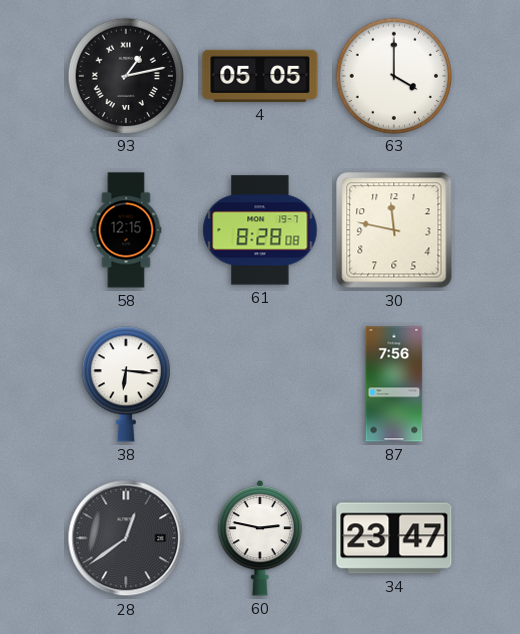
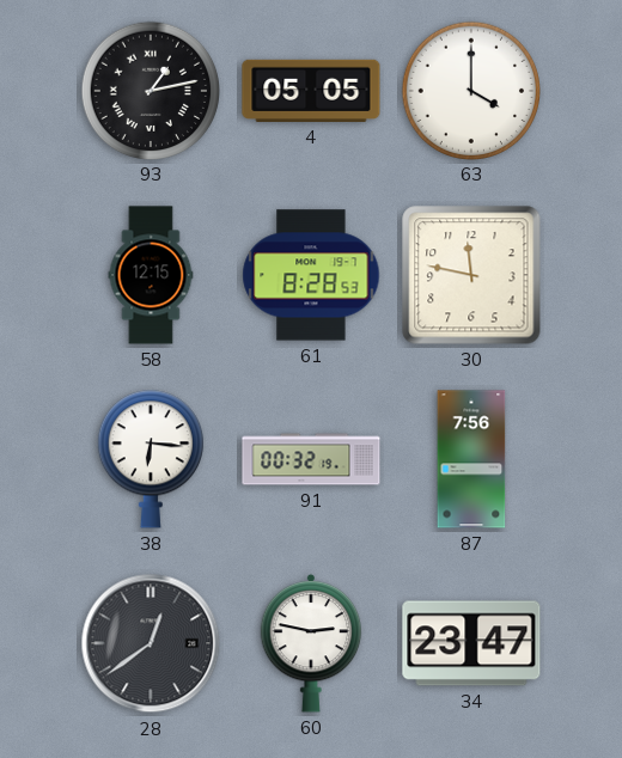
61: 8:28:08 -> 8:28:53
91: none -> 00:32
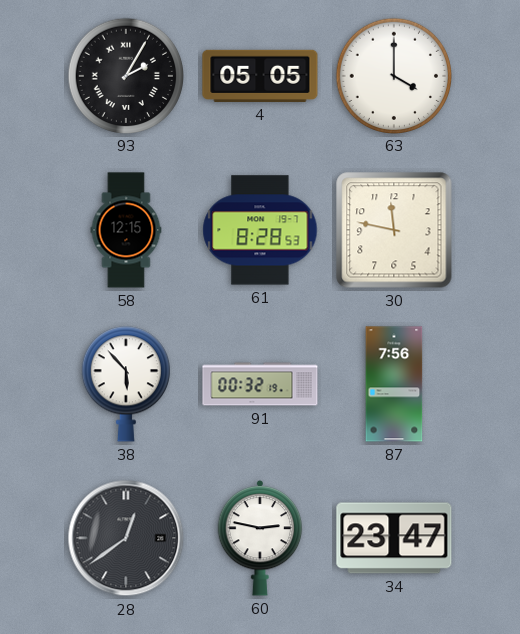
93: 1:13 -> 2:05
38: 6:16 -> 5:53
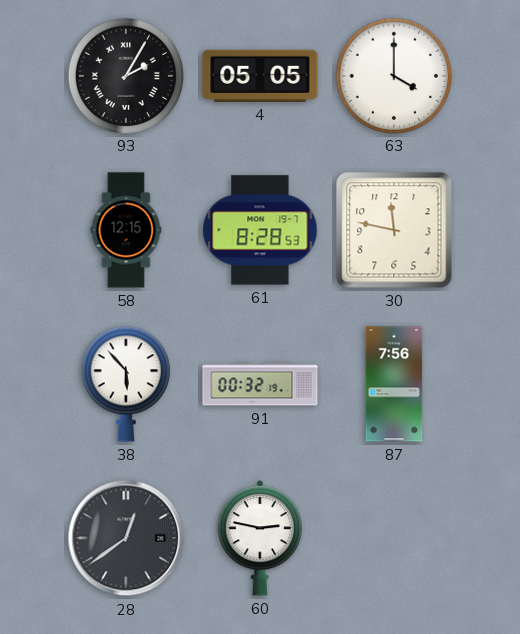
34: 23:47 -> none
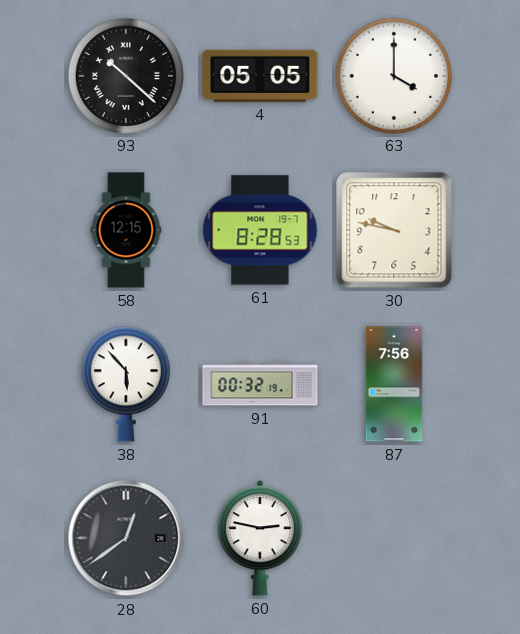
93: 2:05 -> 10:22
30: 11:47 -> 9:47
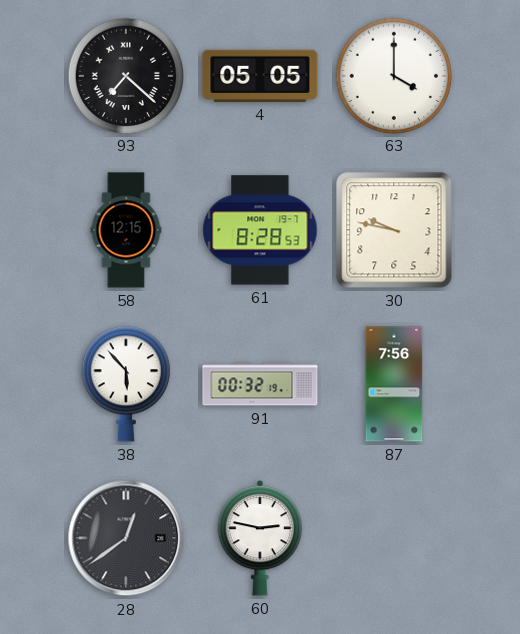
93: 10:22 -> 7:22
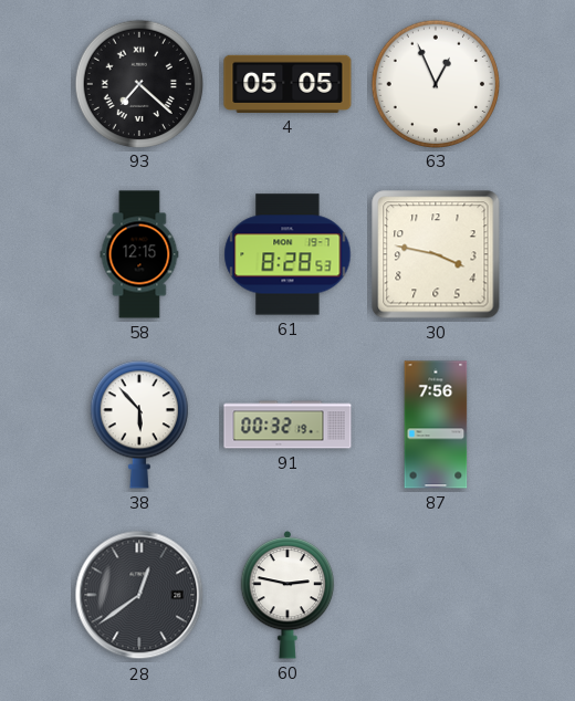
63: 4:00 -> 12:56
30: 9:47 -> 3:47
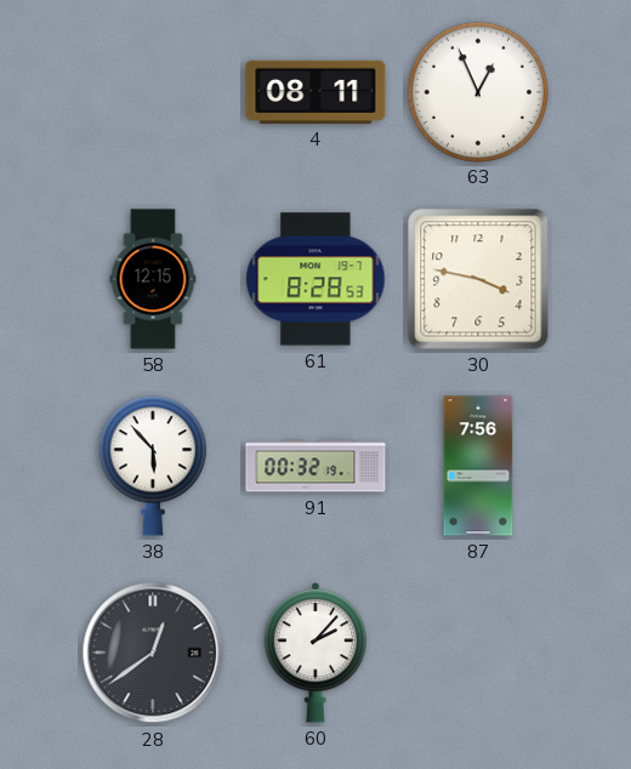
93: 7:22 -> none
4: 05:05 -> 08:11
60: 2:47 -> 2:07
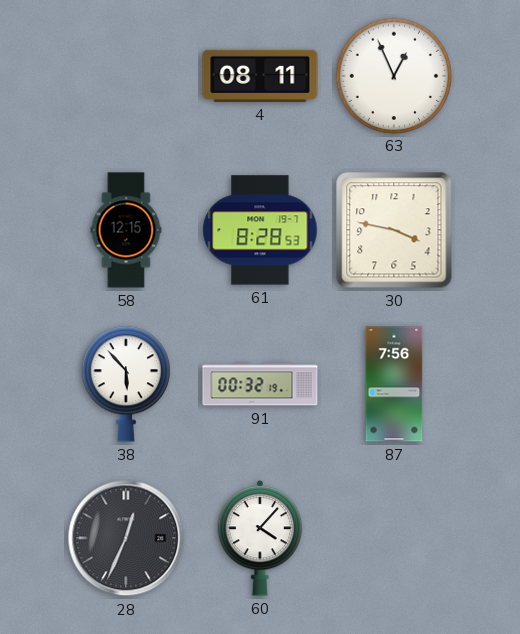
28: 12:39 -> 12:34
60: 2:07 -> 4:07
